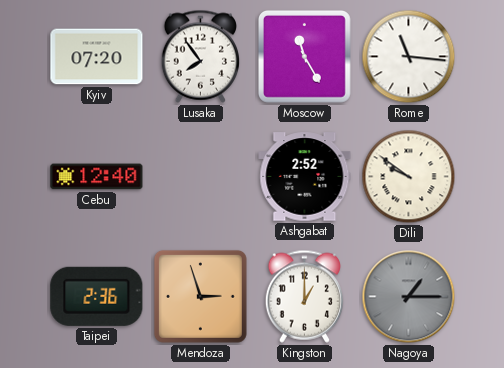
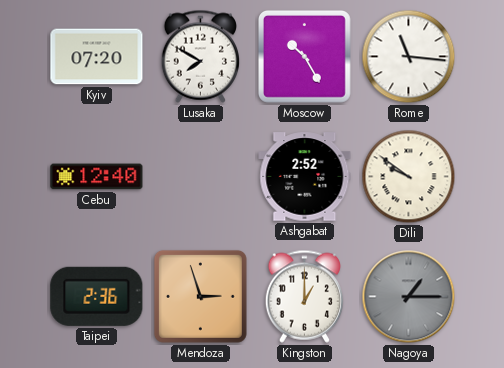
Lusaka: 7:54 -> 7:50
Moscow: 11:25 -> 10:25
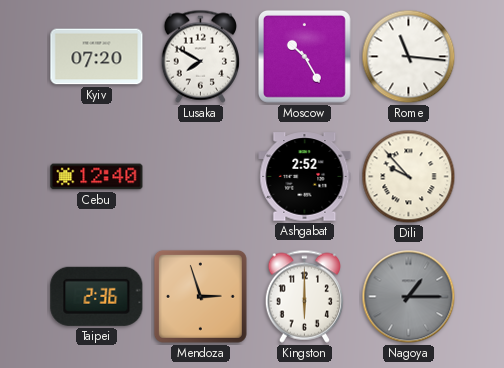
Dili: 9:51 -> 9:53
Kingston: 1:00 -> 6:00
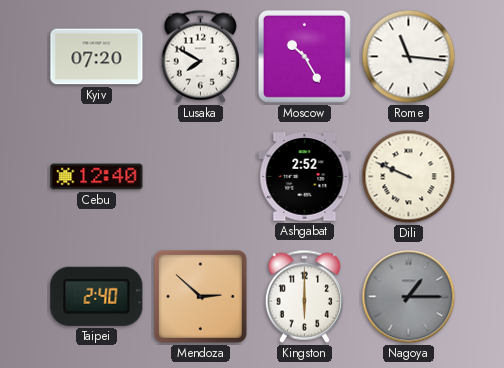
Dili: 9:53 -> 9:49
Taipei: 2:36 -> 2:40
Mendoza: 2:57 -> 2:52
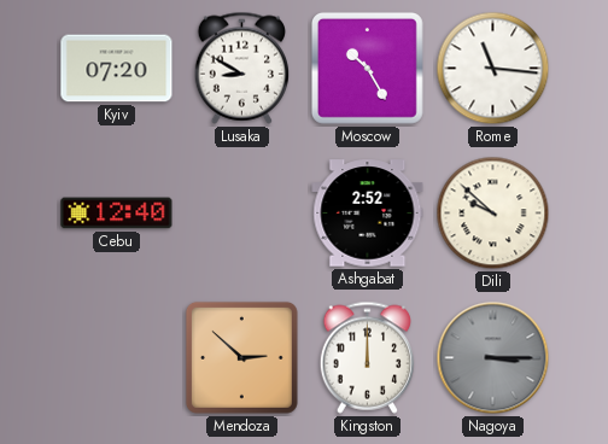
Lusaka: 7:50 -> 8:50
Dili: 9:49 -> 9:52
Taipei: 2:40 -> none
Kingston: 6:00 -> 12:00
Nagoya: 1:15 -> 3:15
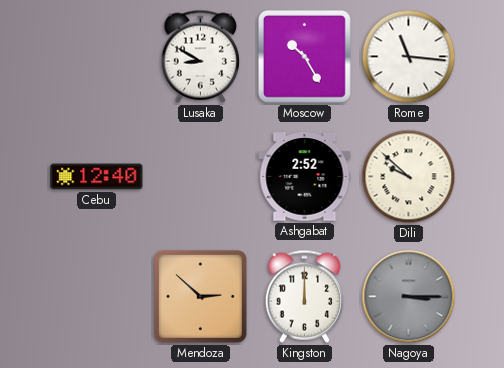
Kyiv: 07:20 -> none
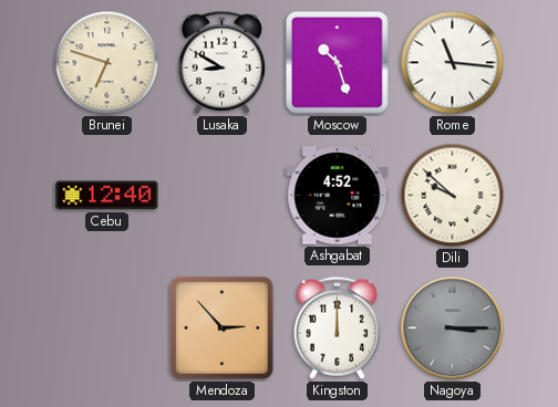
Brunei: none -> 6:48
Moscow: 10:25 -> 10:27
Ashgabat: 2:52 -> 4:52
Mendoza: 2:52 -> 2:53
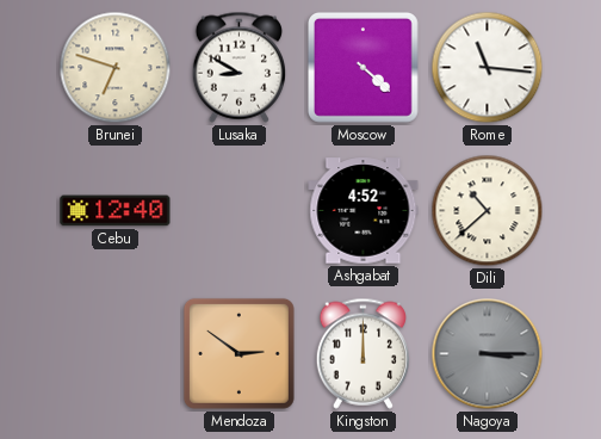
Moscow: 10:27 -> 4:22
Dili: 9:52 -> 10:38
Mendoza: 2:53 -> 2:51
